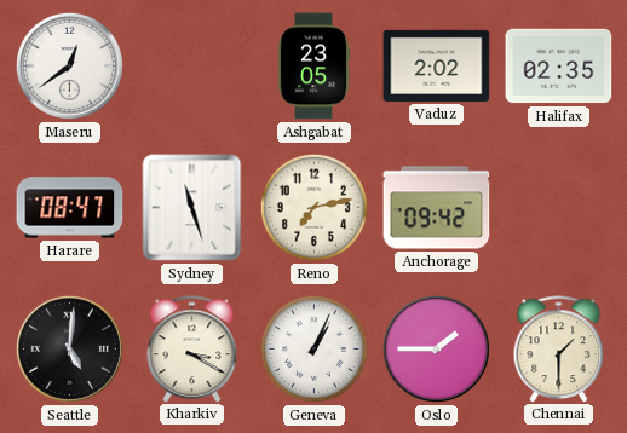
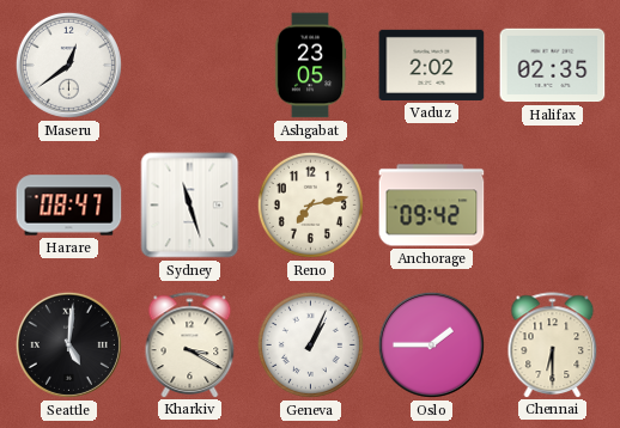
Chennai: 1:30 -> 6:30
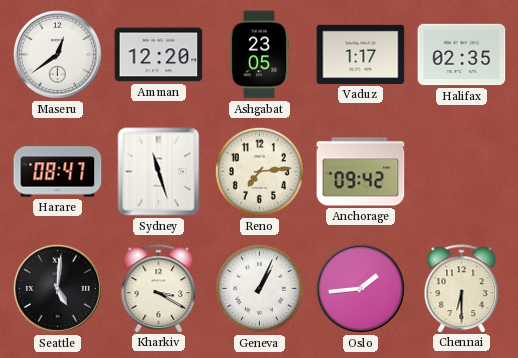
Amman: none -> 12:20
Vaduz: 2:02 -> 1:17
Reno: 7:13 -> 7:14
Oslo: 1:45 -> 1:44
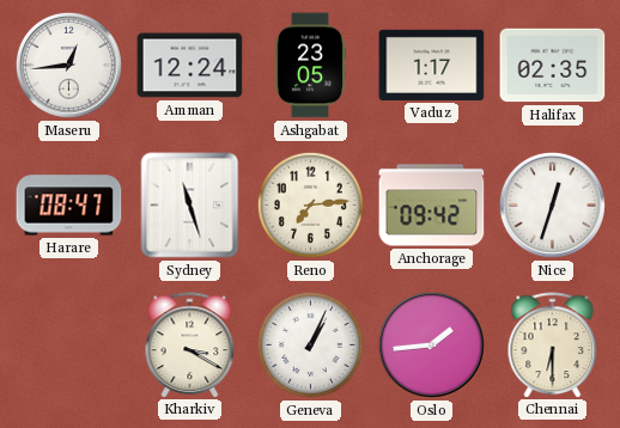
Maseru: 12:39 -> 12:44
Amman: 12:20 -> 12:24
Nice: none -> 12:33
Seattle: 5:01 -> none
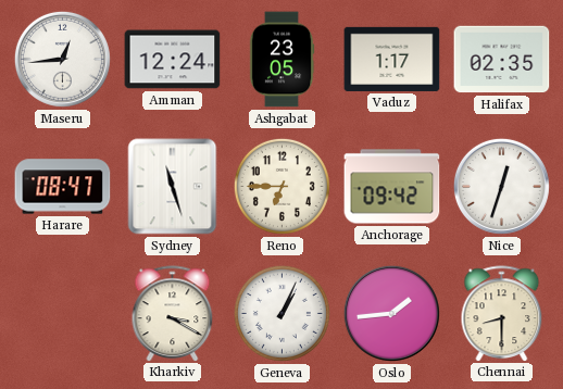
Reno: 7:14 -> 6:45
Chennai: 6:30 -> 8:30
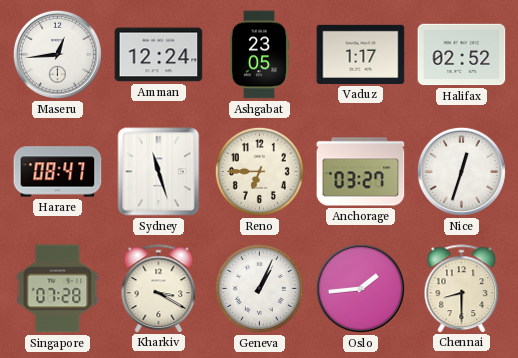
Halifax: 02:35 -> 02:52
Anchorage: 09:42 -> 03:27
Singapore: none -> 07:28
